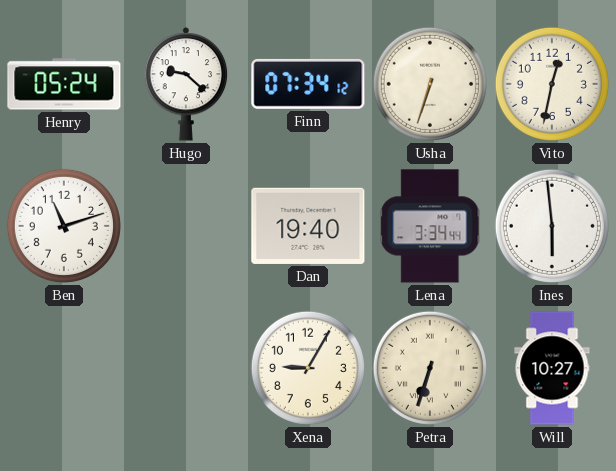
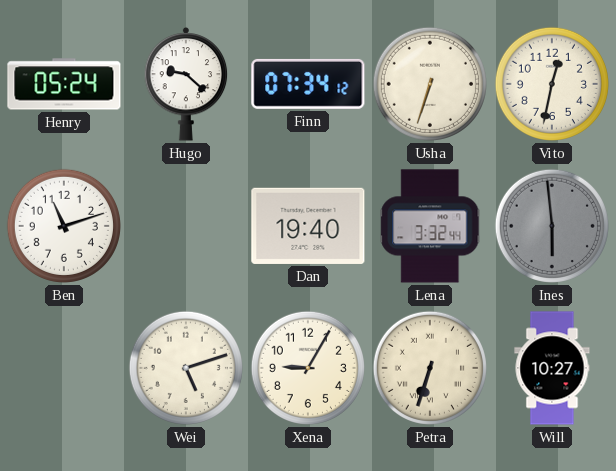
Lena: 3:34 -> 3:32
Ines dial: white -> grey
Wei: none -> 5:12
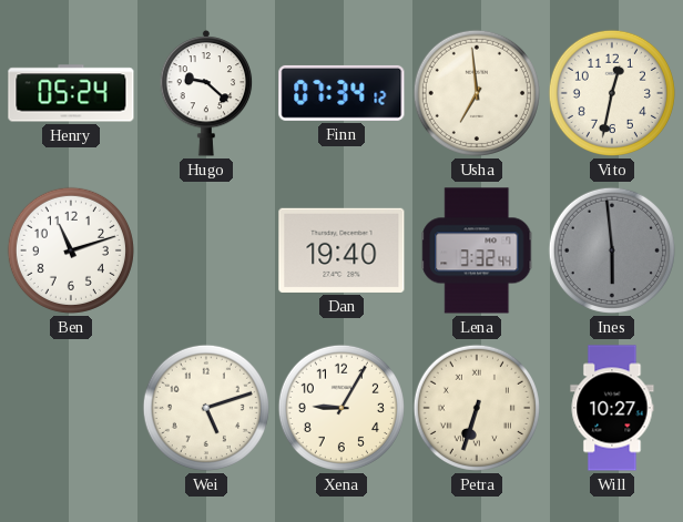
Usha: 6:33 -> 6:59
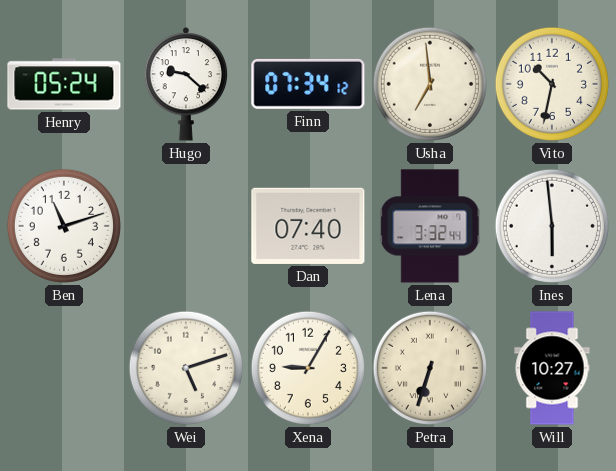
Vito: 12:32 -> 10:32
Dan: 19:40 -> 07:40
Ines dial: grey -> white
